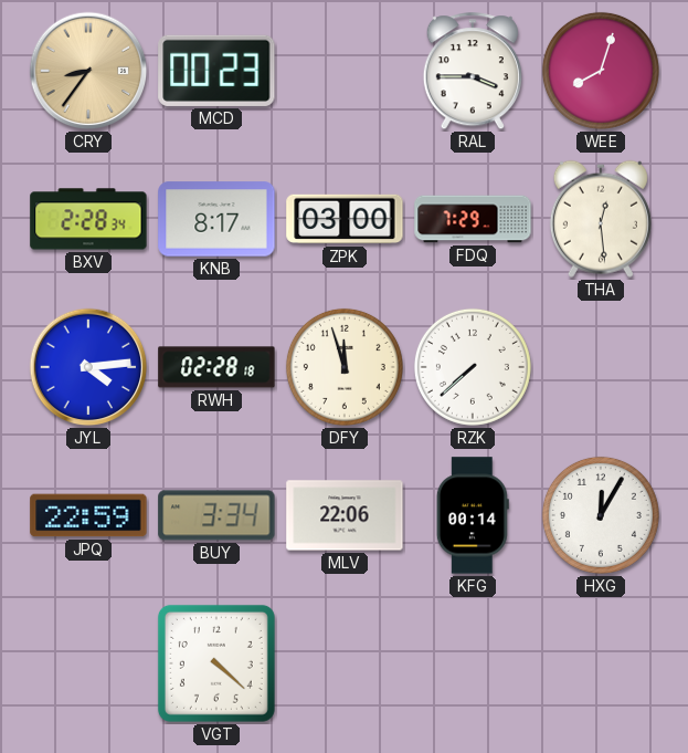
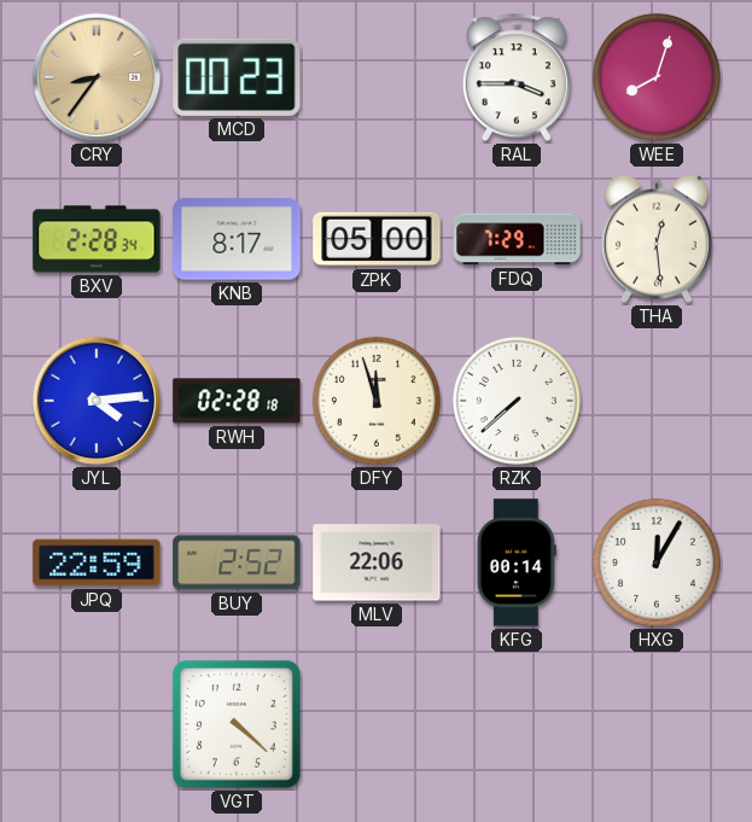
ZPK: 03:00 -> 05:00
BUY: 3:34 -> 2:52
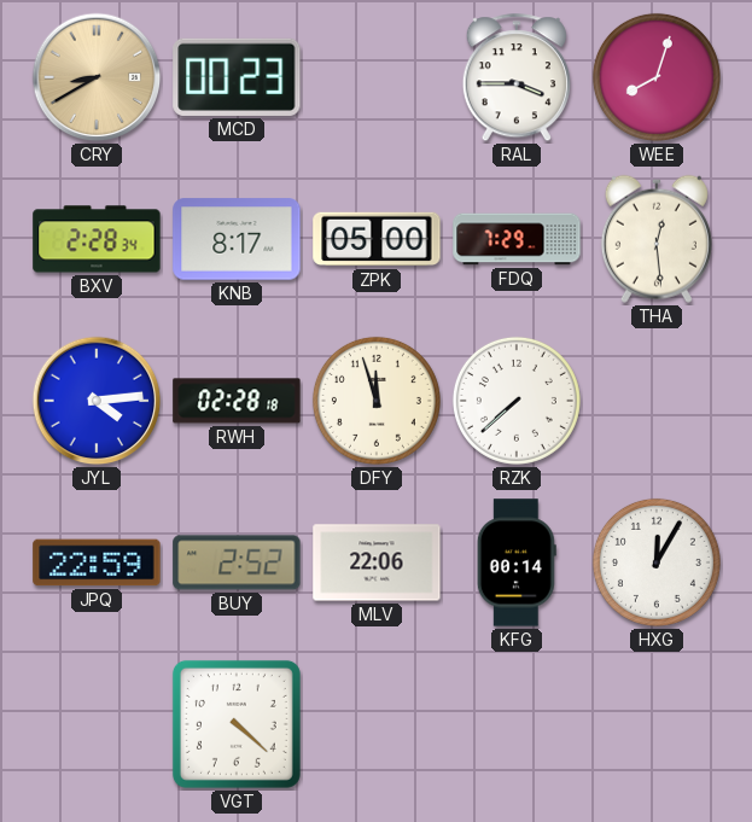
CRY: 8:36 -> 8:40
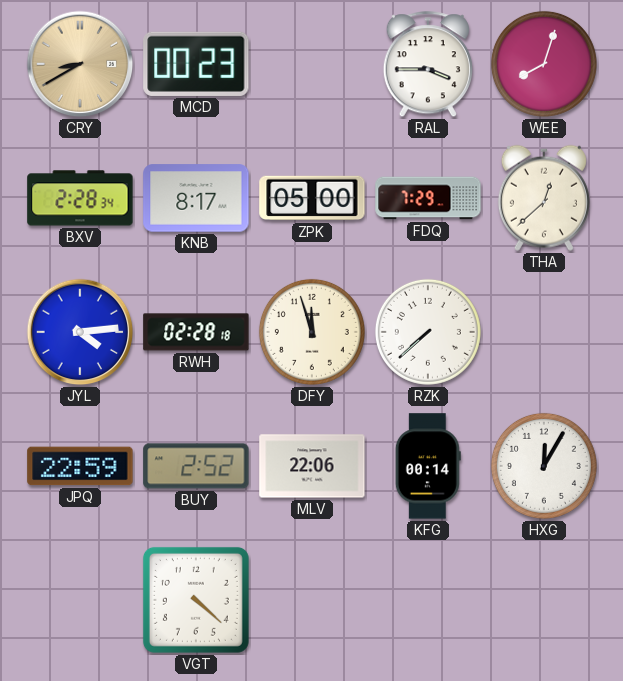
THA: 12:29 -> 12:38
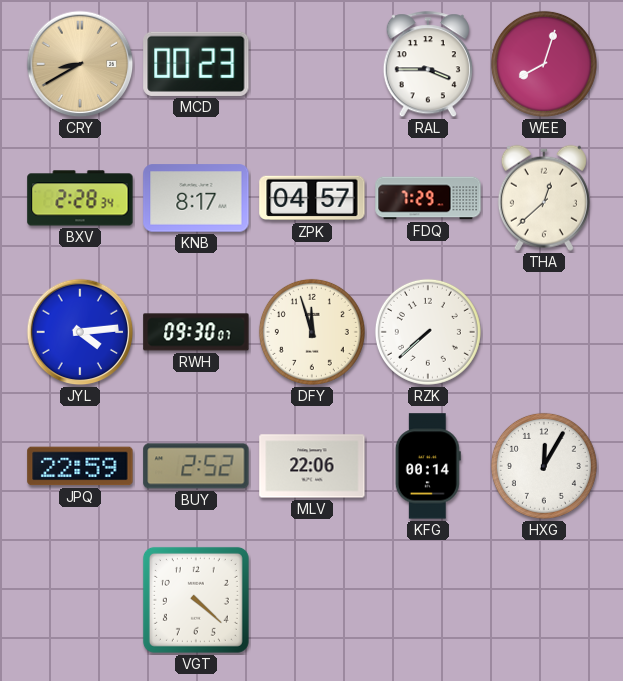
ZPK: 05:00 -> 04:57
RWH: 02:28 -> 09:30
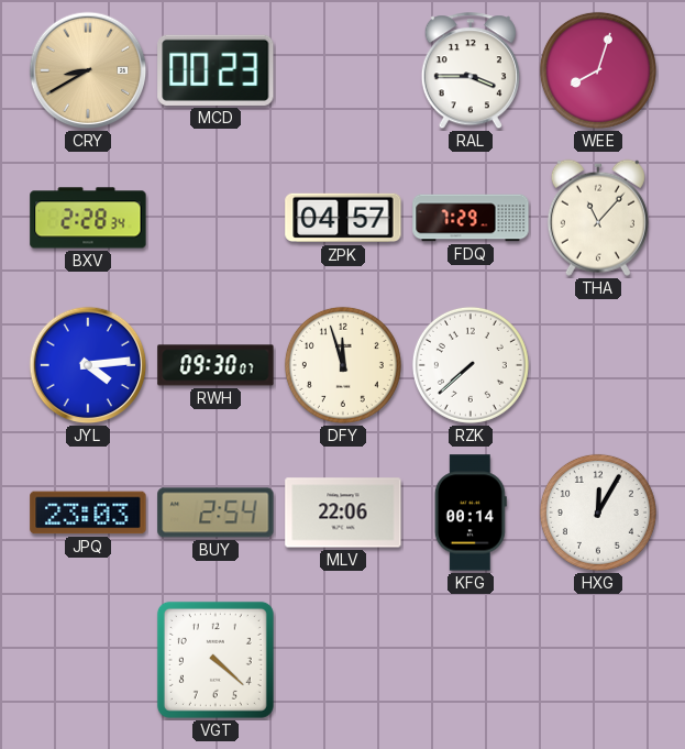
KNB: 8:17 -> none
THA: 12:38 -> 11:07
JPQ: 22:59 -> 23:03
BUY: 2:52 -> 2:54
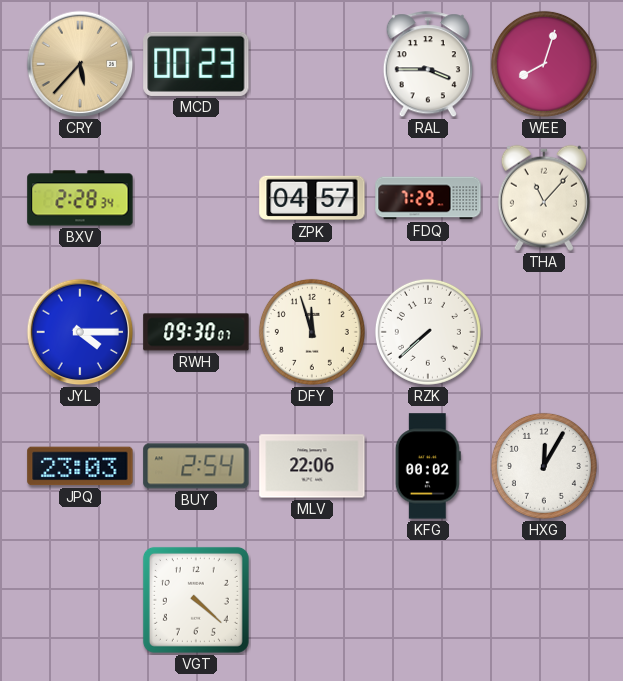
CRY: 8:40 -> 5:37
JYL: 4:14 -> 4:15
KFG: 00:14 -> 00:02
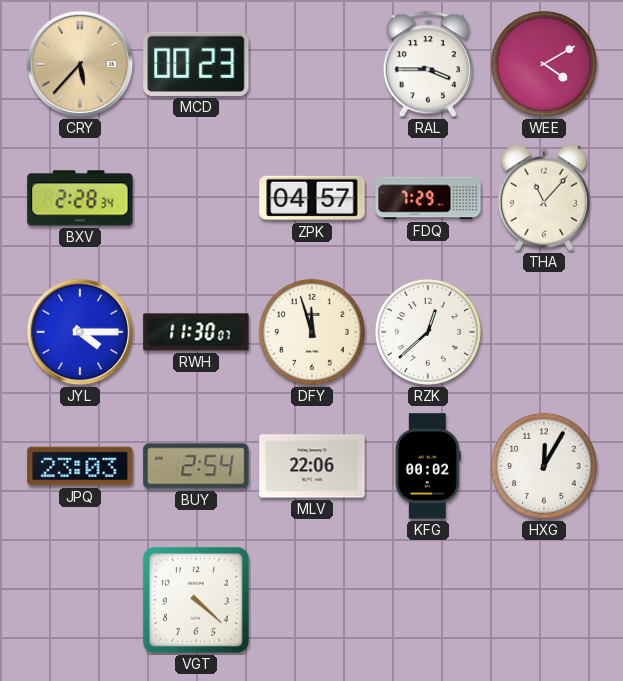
WEE: 8:03 -> 4:10
RWH: 09:30 -> 11:30
RZK: 7:38 -> 12:38
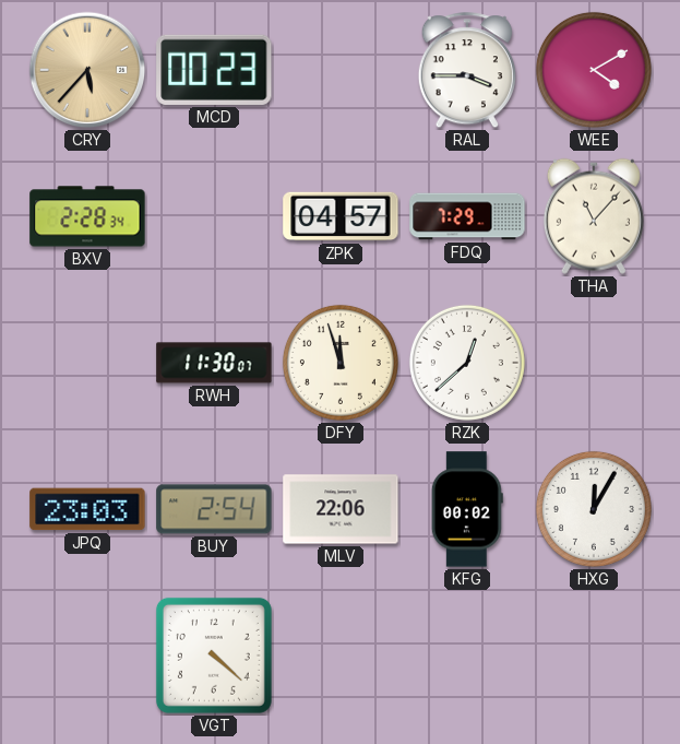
JYL: 4:15 -> none
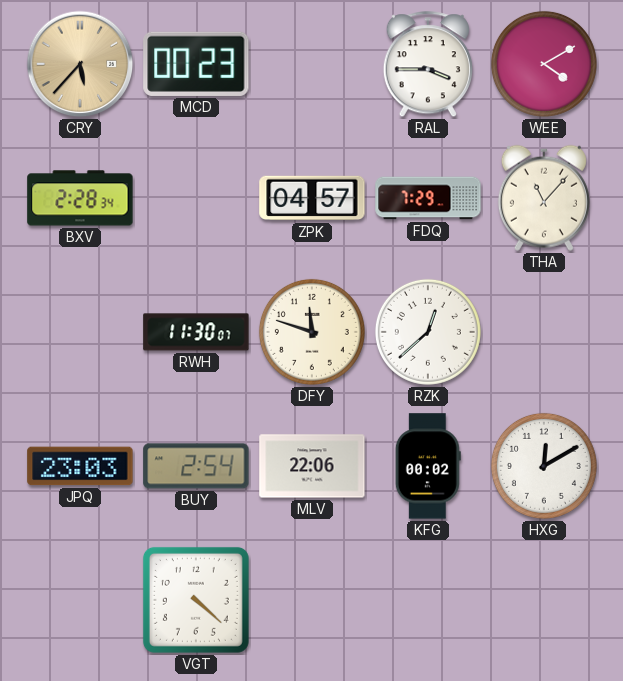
DFY: 11:57 -> 11:48
HXG: 12:05 -> 12:10
